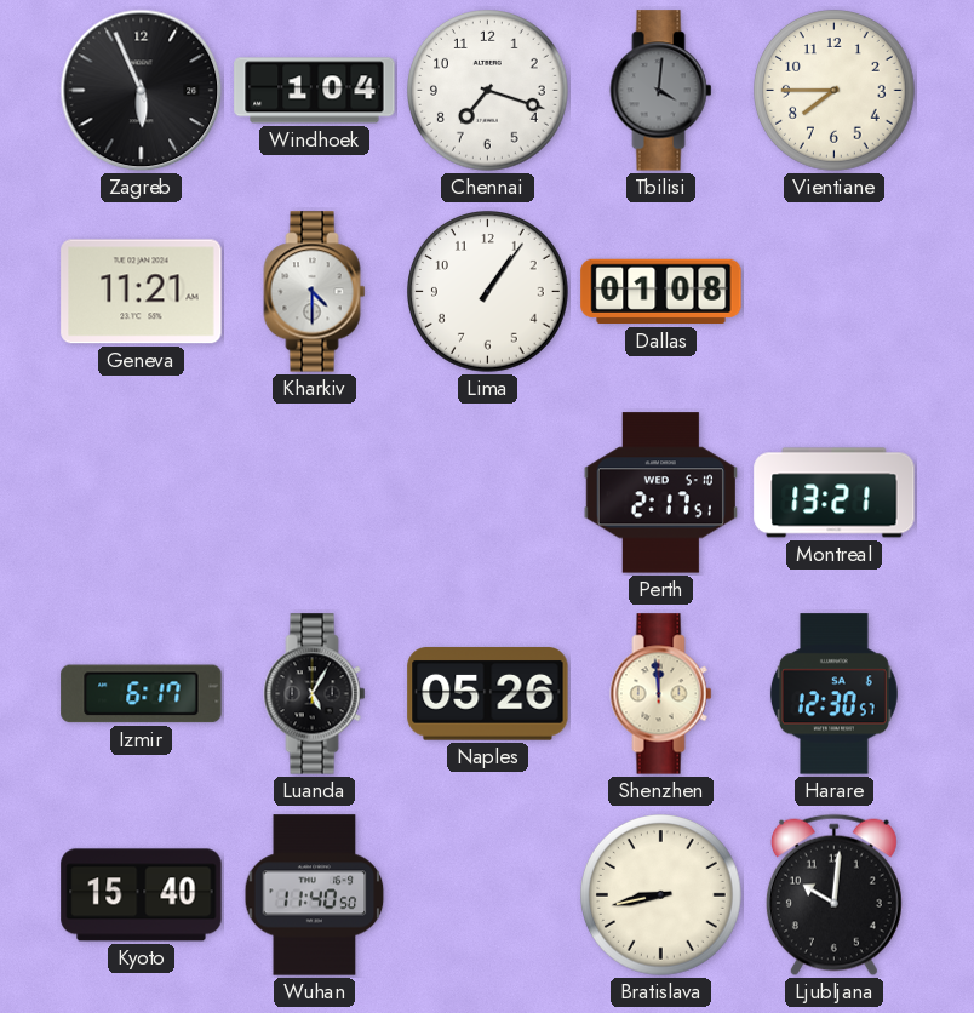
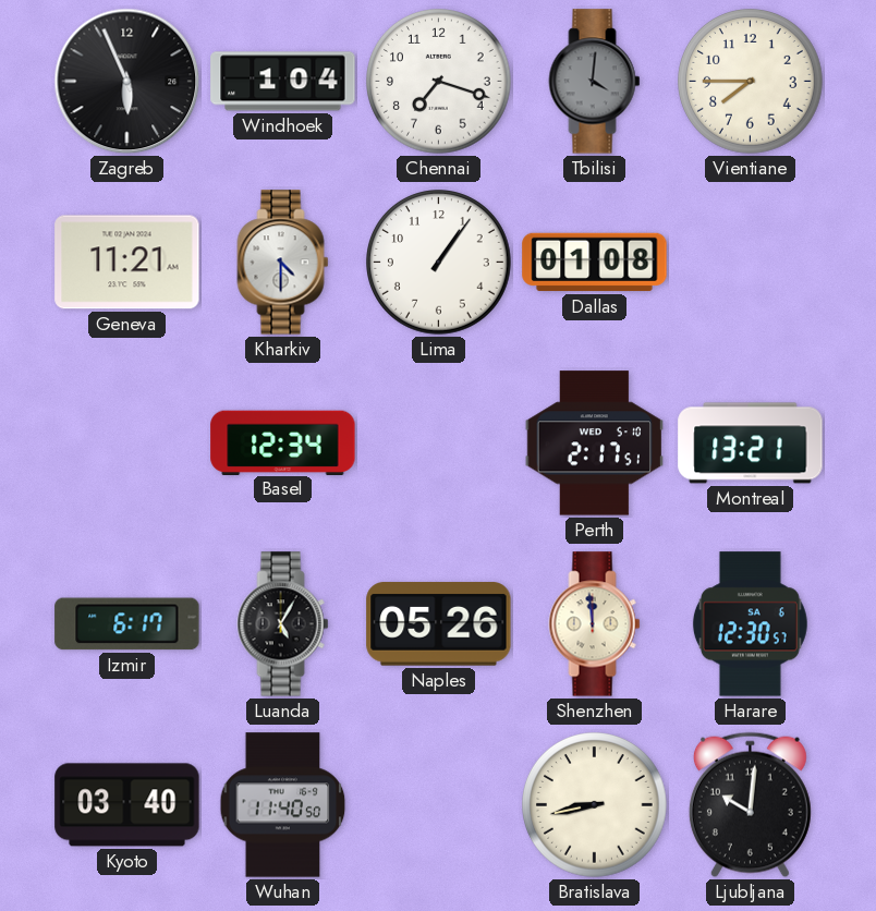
Basel: none -> 12:34
Kyoto: 15:40 -> 03:40
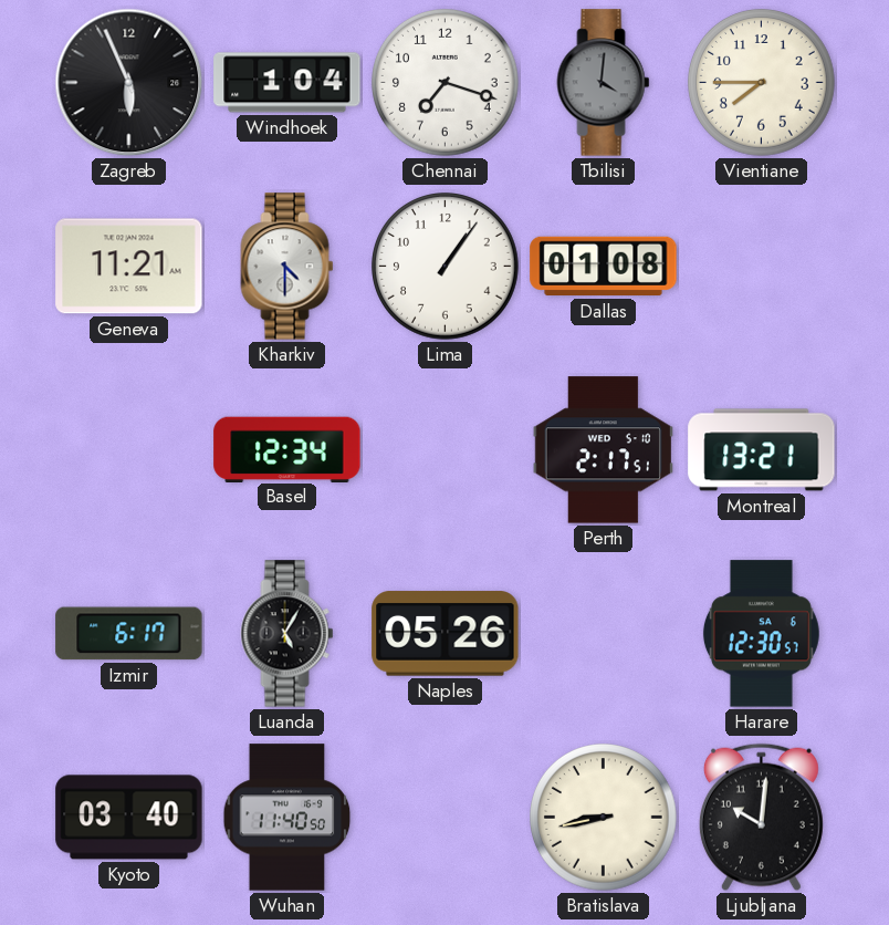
Shenzhen: 11:59 -> none
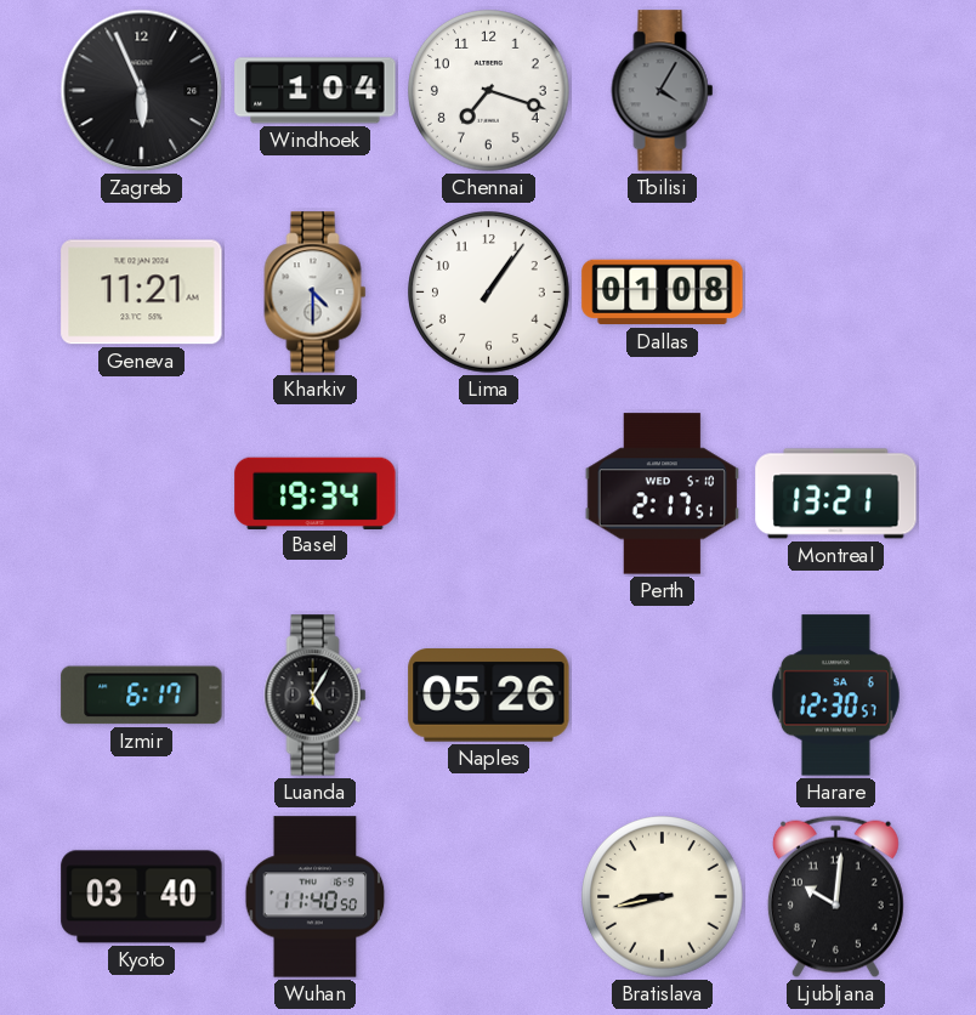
Tbilisi: 4:01 -> 4:05
Vientiane: 7:45 -> none
Basel: 12:34 -> 19:34
